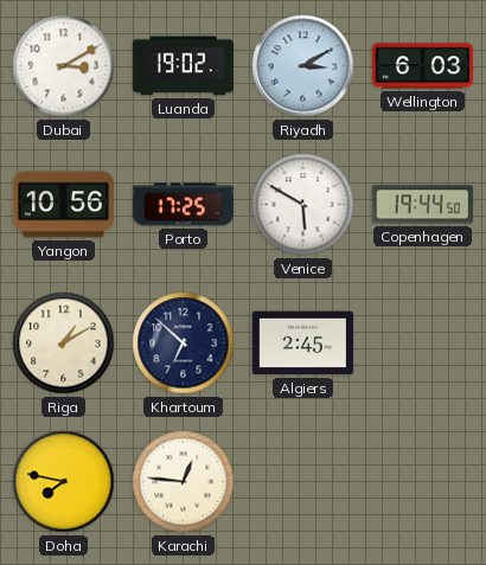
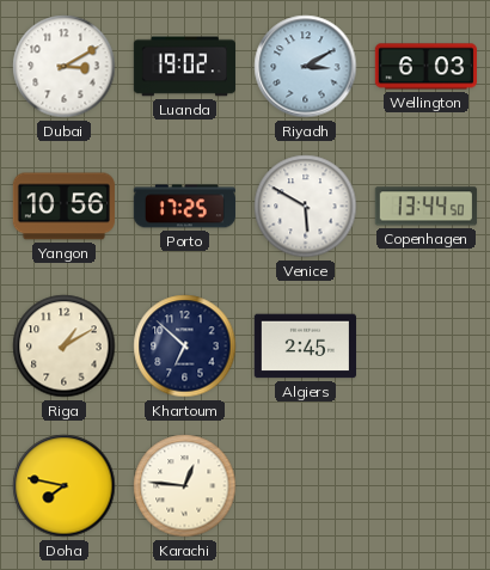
Copenhagen: 19:44 -> 13:44
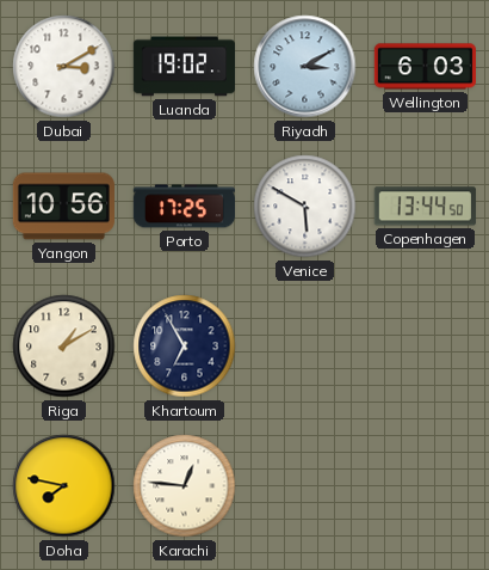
Khartoum: 6:52 -> 6:55
Algiers: 2:45 -> none
